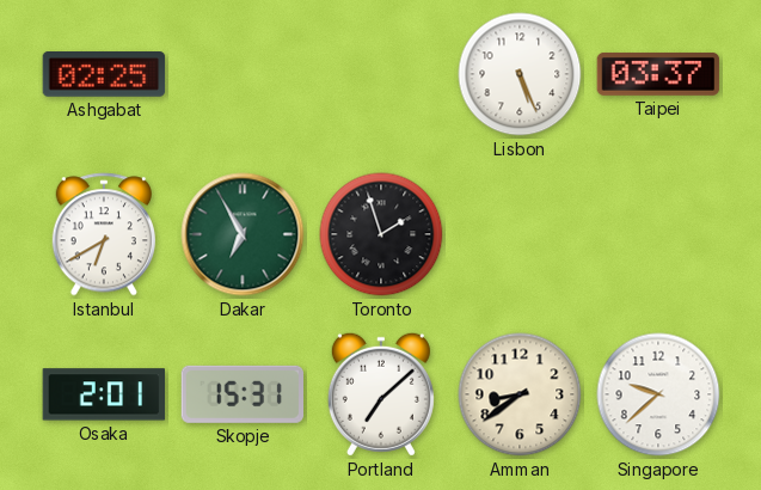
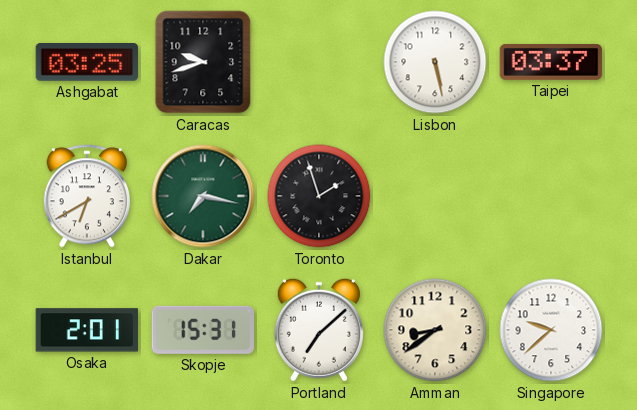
Ashgabat: 02:25 -> 03:25
Caracas: none -> 9:42
Lisbon: 5:26 -> 5:28
Dakar: 6:55 -> 7:17
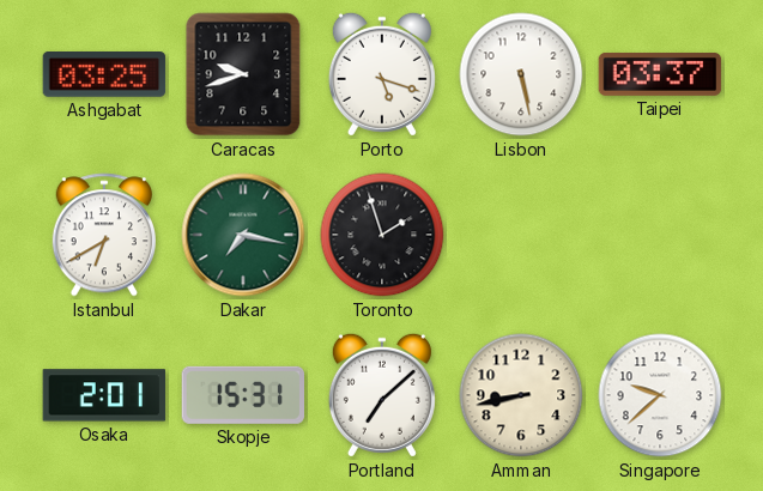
Porto: none -> 5:18
Amman: 8:39 -> 8:43
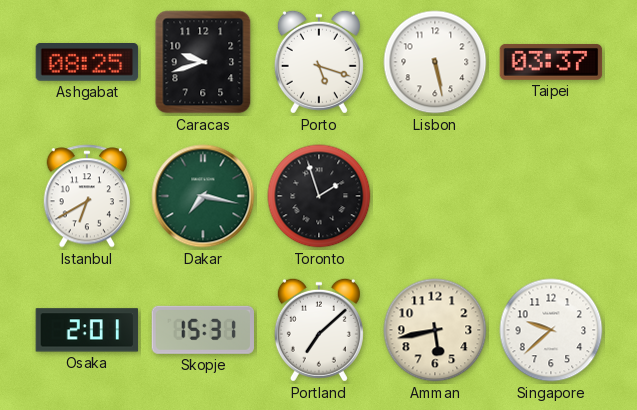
Ashgabat: 03:25 -> 08:25
Amman: 8:43 -> 5:43
